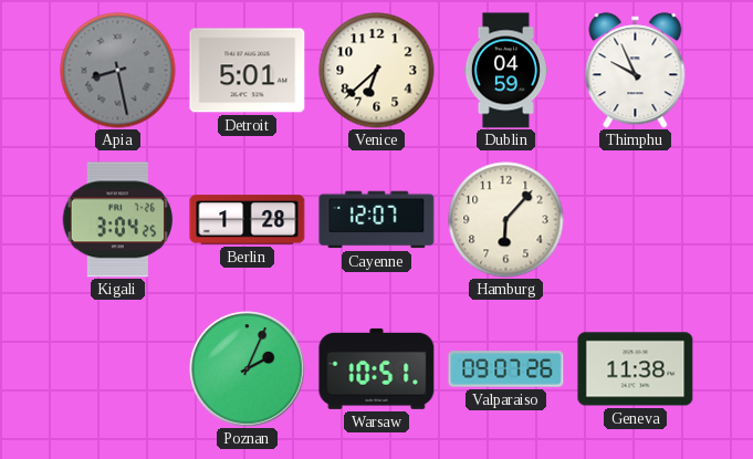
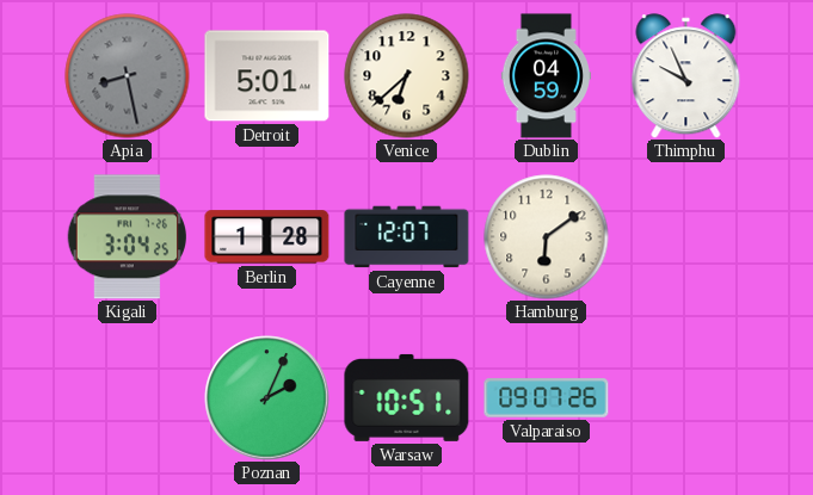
Hamburg: 6:07 -> 6:09
Geneva: 11:38 -> none
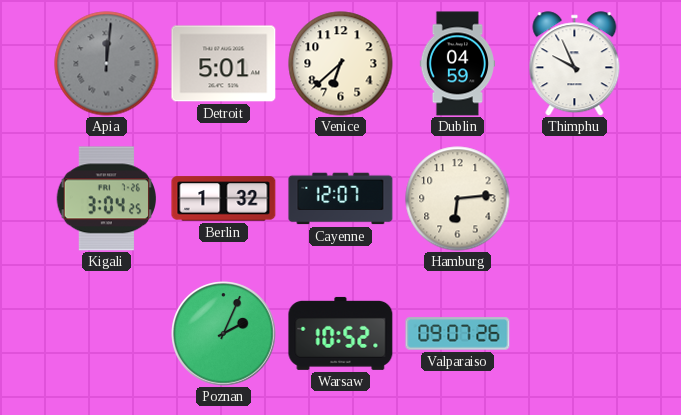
Apia: 8:28 -> 12:01
Berlin: 1:28 -> 1:32
Hamburg: 6:09 -> 6:14
Warsaw: 10:51 -> 10:52
